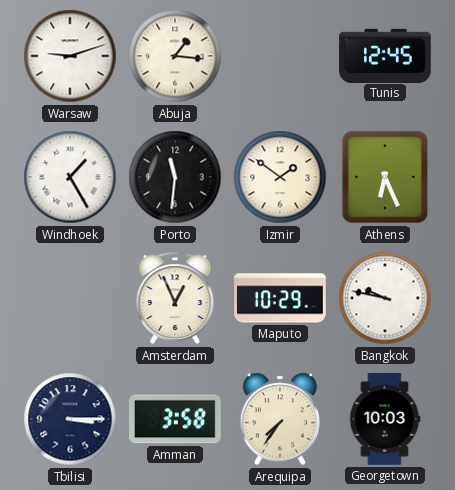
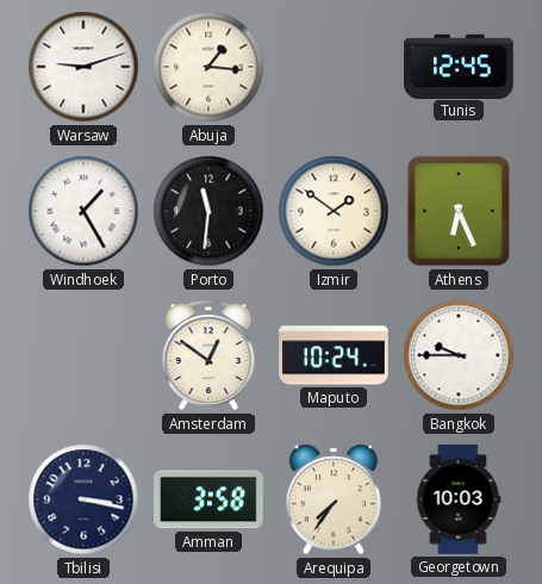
Amsterdam: 12:56 -> 12:51
Maputo: 10:29 -> 10:24
Bangkok: 9:47 -> 9:45
Tbilisi: 3:15 -> 3:17
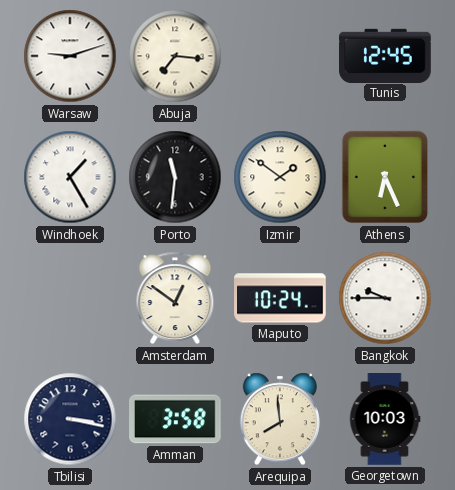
Abuja: 1:16 -> 7:16
Arequipa: 7:36 -> 7:59
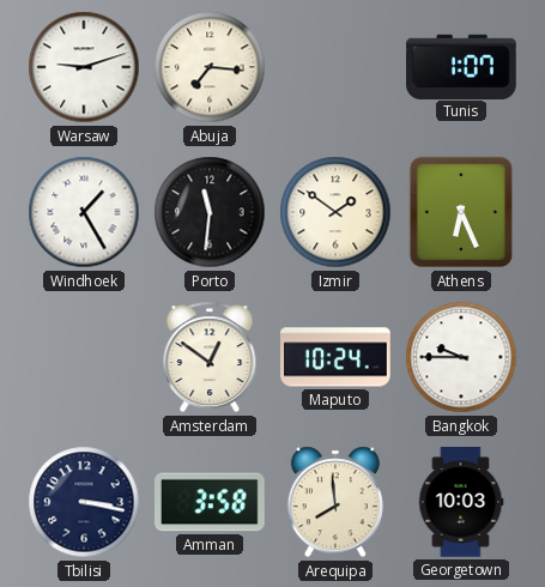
Tunis: 12:45 -> 1:07
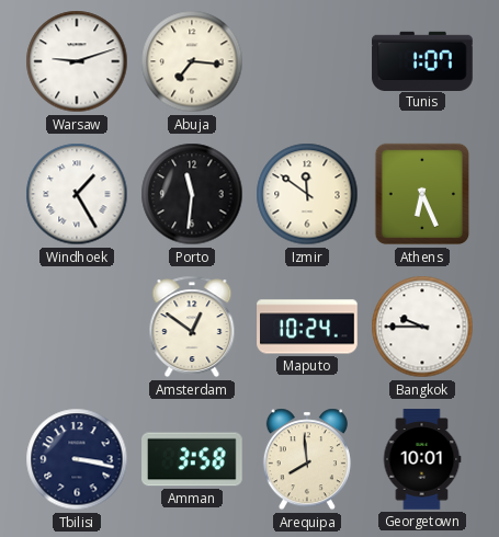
Izmir: 1:51 -> 11:51
Georgetown: 10:03 -> 10:01
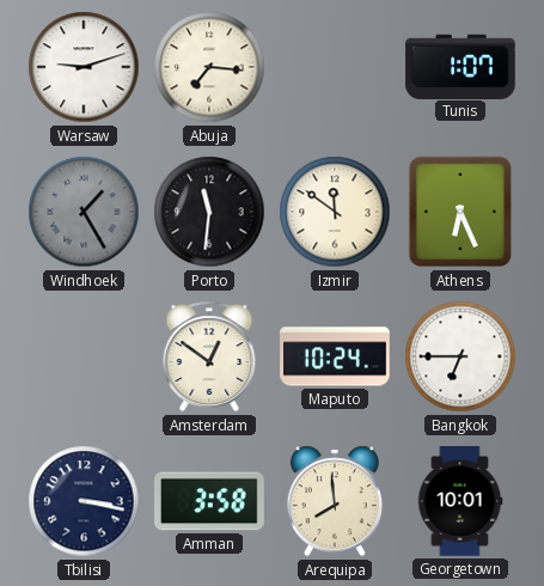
Windhoek dial: white -> grey
Bangkok: 9:45 -> 6:45
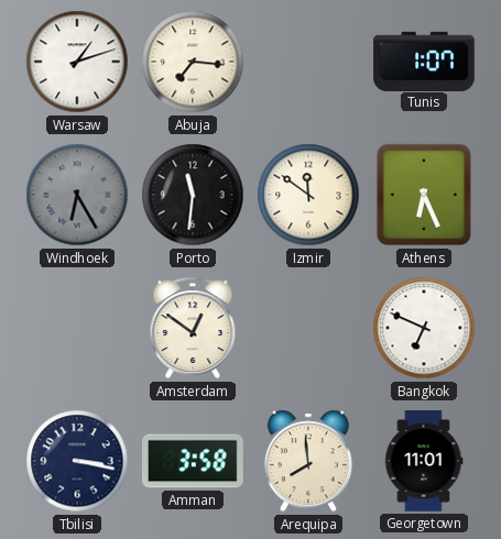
Warsaw: 9:12 -> 1:12
Windhoek: 1:25 -> 6:25
Maputo: 10:24 -> none
Bangkok: 6:45 -> 6:49
Georgetown: 10:01 -> 11:01
